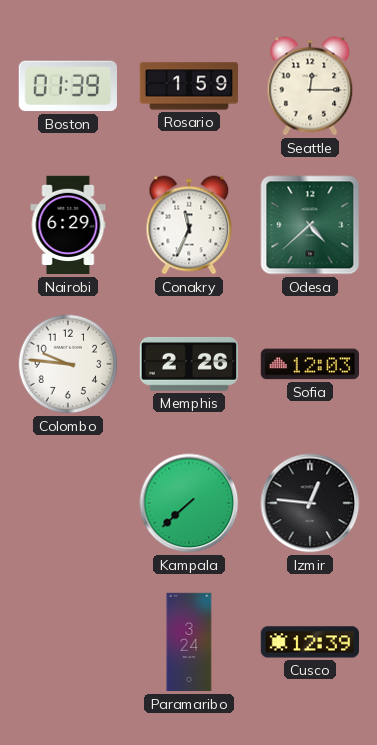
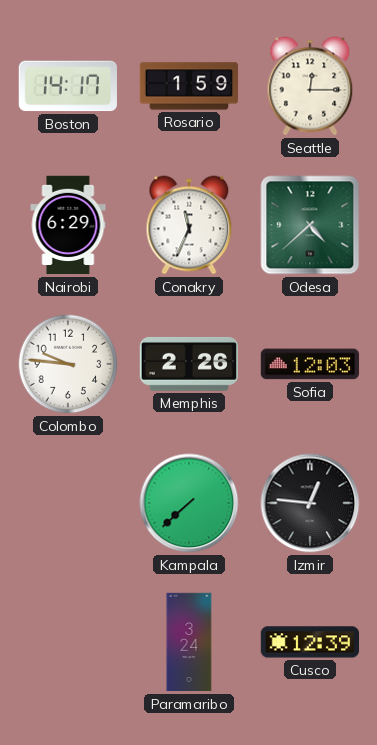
Boston: 01:39 -> 14:17
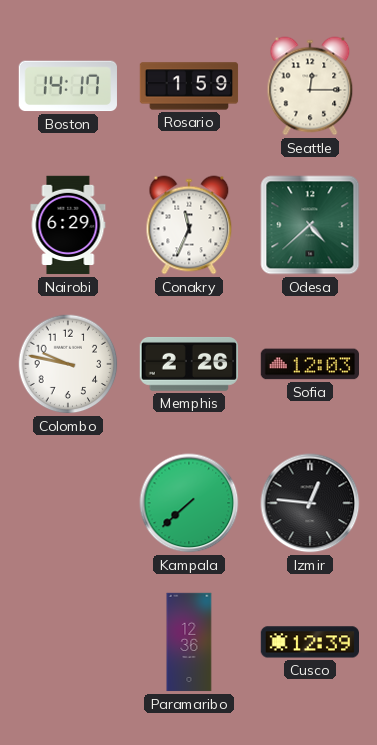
Colombo: 9:46 -> 9:47
Paramaribo: 3:24 -> 12:36
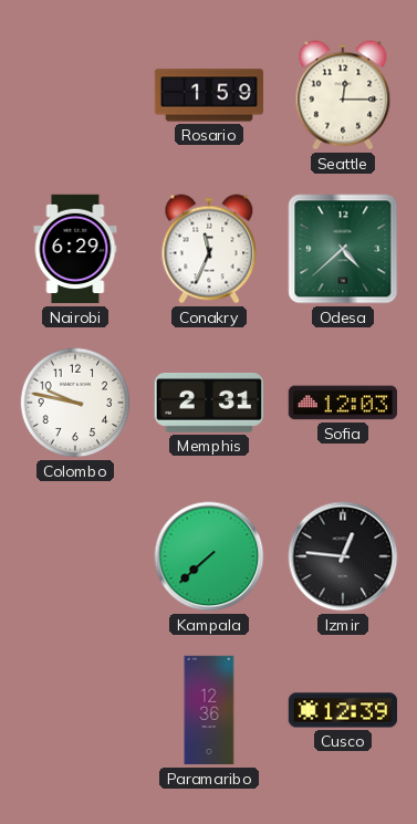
Boston: 14:17 -> none
Memphis: 2:26 -> 2:31
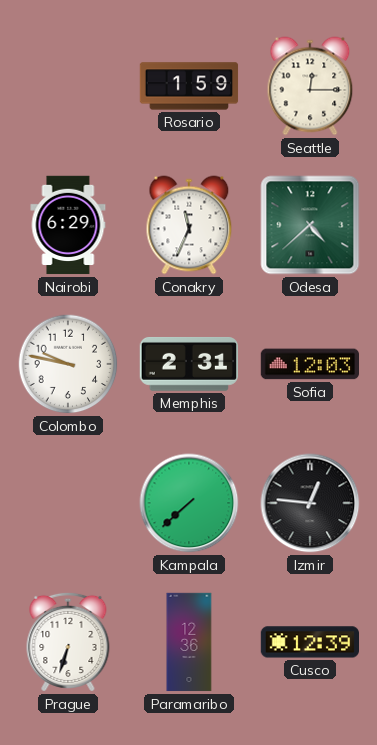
Prague: none -> 6:33
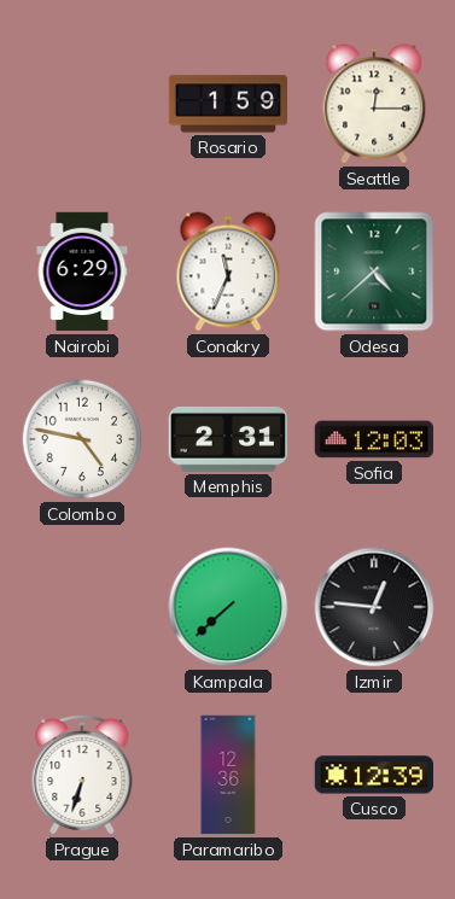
Colombo: 9:47 -> 4:47
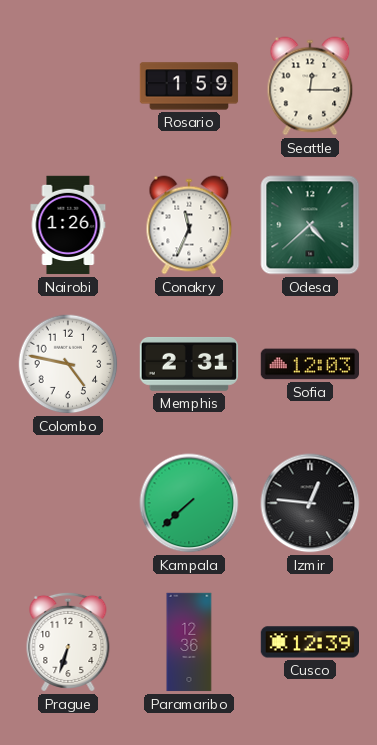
Nairobi: 6:29 -> 1:26
